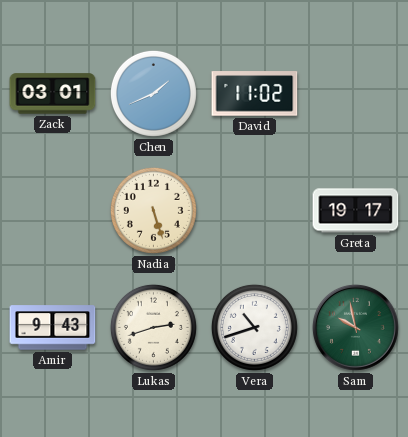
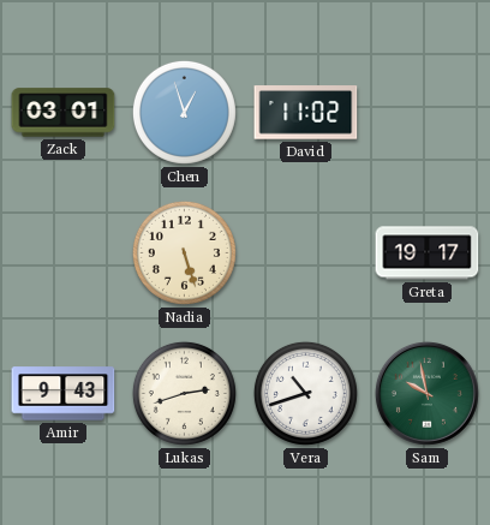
Chen: 1:41 -> 12:57
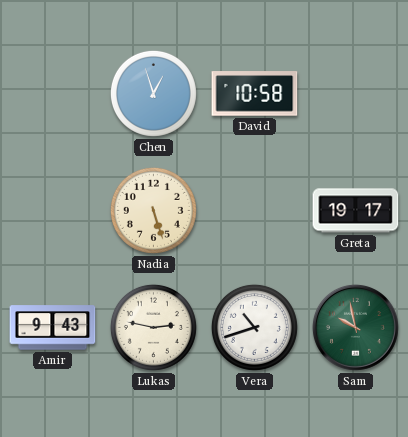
Zack: 03:01 -> none
David: 11:02 -> 10:58
Lukas: 2:42 -> 2:47
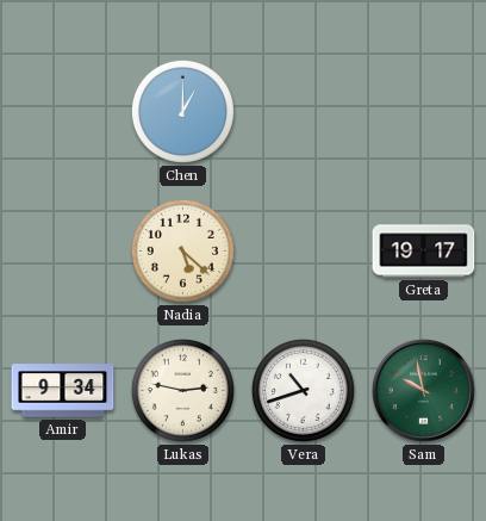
Chen: 12:57 -> 1:00
David: 10:58 -> none
Nadia: 5:27 -> 5:22
Amir: 9:43 -> 9:34
